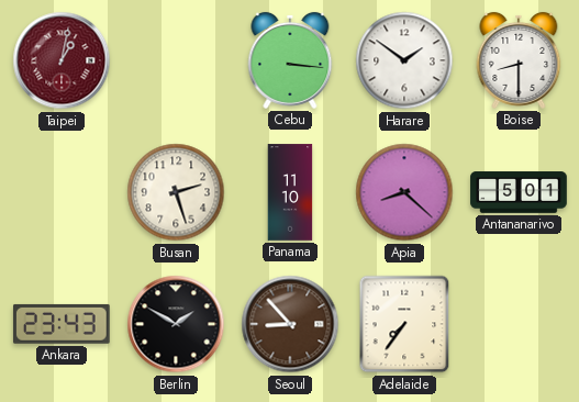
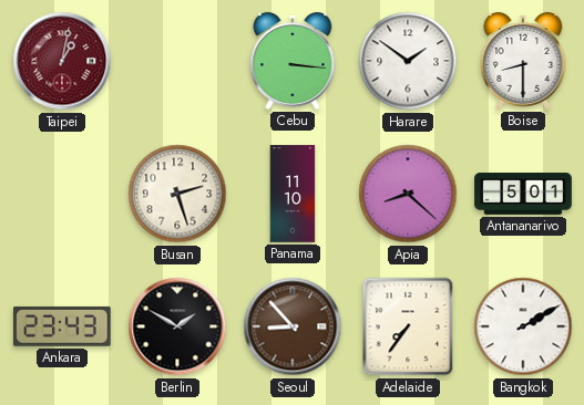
Bangkok: none -> 2:10
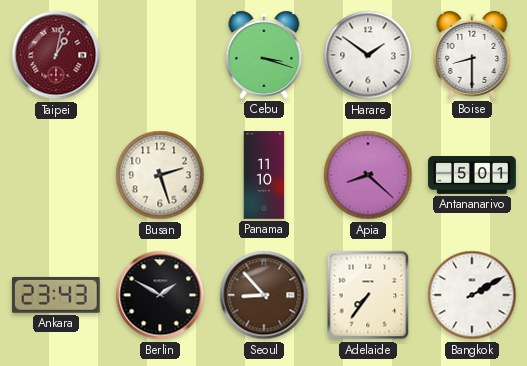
Cebu: 3:16 -> 3:18
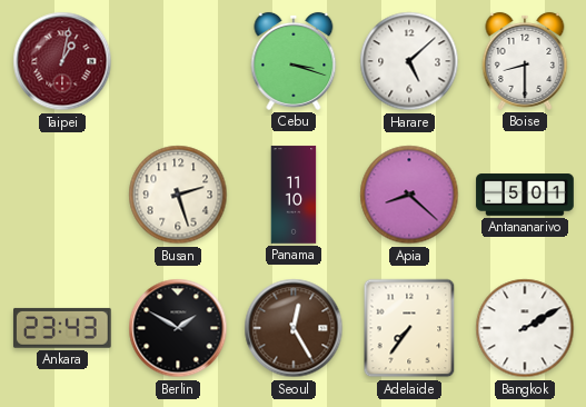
Harare: 1:51 -> 5:08
Seoul: 8:53 -> 12:25
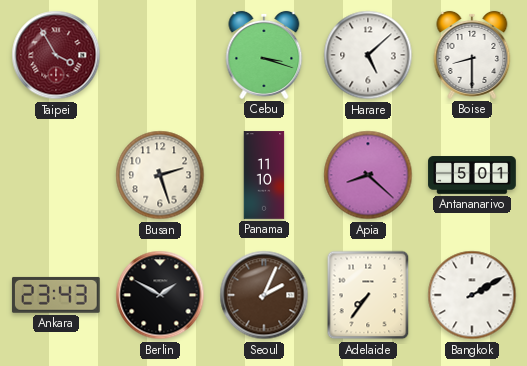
Taipei: 1:02 -> 3:55
Seoul: 12:25 -> 2:04
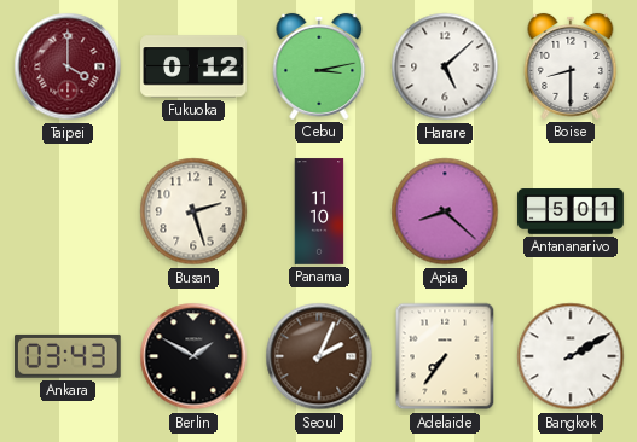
Taipei: 3:55 -> 4:00
Fukuoka: none -> 0:12
Cebu: 3:18 -> 3:13
Ankara: 23:43 -> 03:43
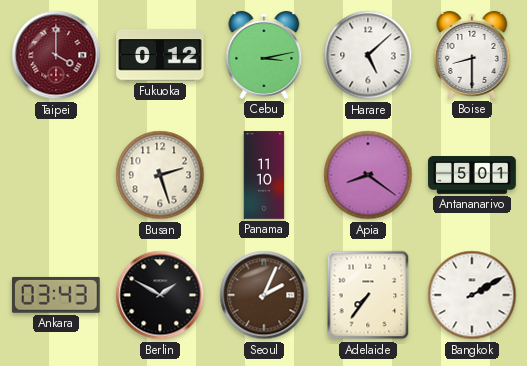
Apia: 8:22 -> 8:21
